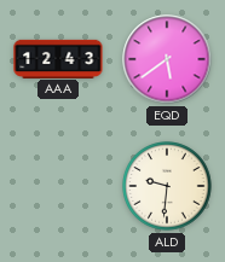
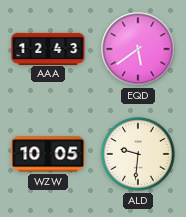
WZW: none -> 10:05
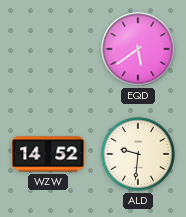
AAA: 12:43 -> none
WZW: 10:05 -> 14:52
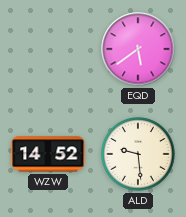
ALD: 9:31 -> 9:29
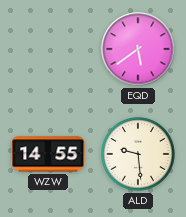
WZW: 14:52 -> 14:55
